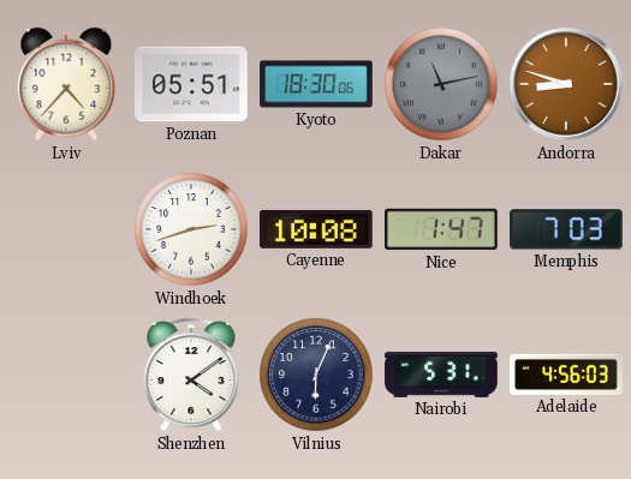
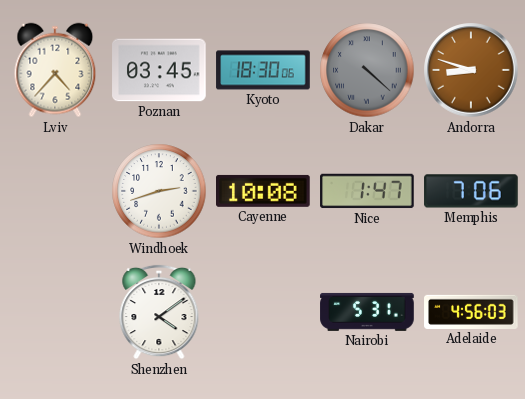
Poznan: 05:51 -> 03:45
Dakar: 11:13 -> 4:22
Memphis: 7:03 -> 7:06
Vilnius: 6:04 -> none
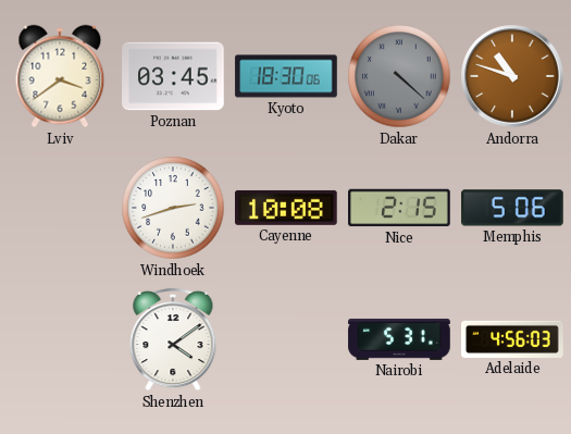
Lviv: 4:37 -> 3:39
Andorra: 8:48 -> 10:48
Nice: 1:47 -> 2:15
Memphis: 7:06 -> 5:06
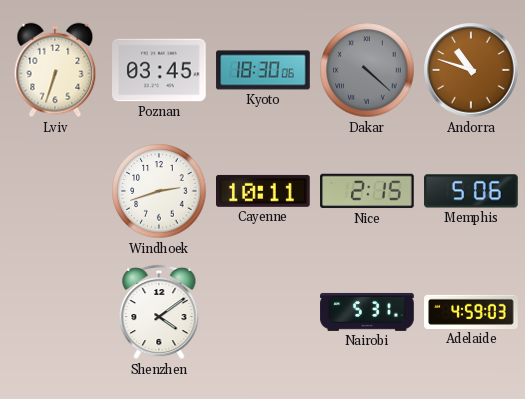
Lviv: 3:39 -> 6:33
Cayenne: 10:08 -> 10:11
Adelaide: 4:56 -> 4:59
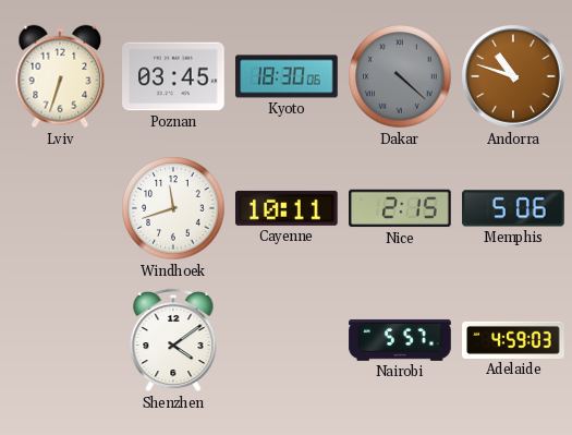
Windhoek: 2:42 -> 11:42
Nairobi: 5:31 -> 5:57
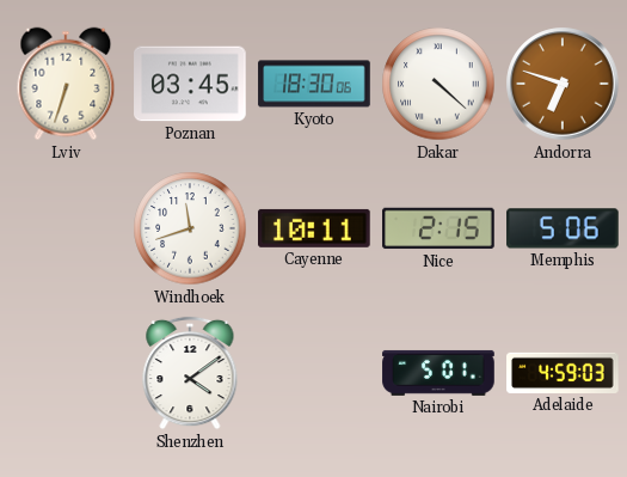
Dakar dial: grey -> white
Andorra: 10:48 -> 6:48
Nairobi: 5:57 -> 5:01
